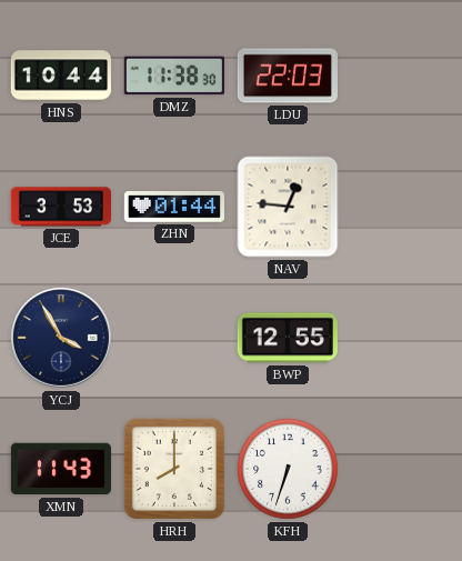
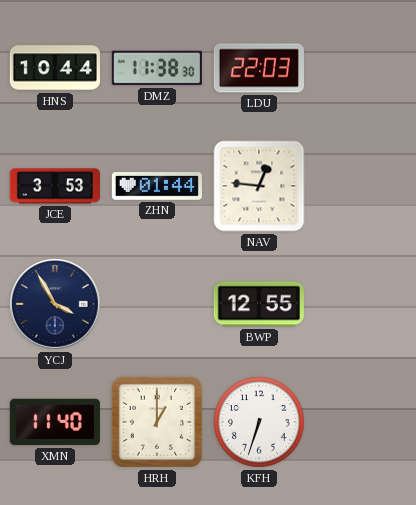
XMN: 11:43 -> 11:40
HRH: 8:00 -> 1:00
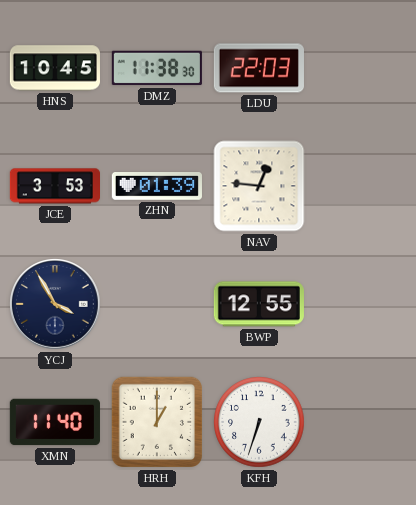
HNS: 10:44 -> 10:45
ZHN: 01:44 -> 01:39
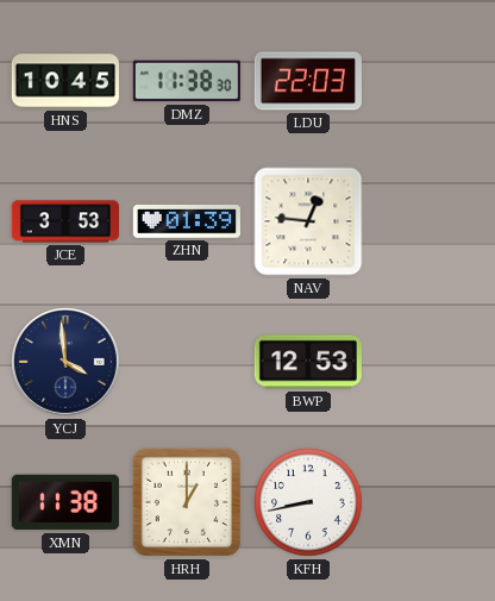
YCJ: 3:55 -> 3:59
BWP: 12:55 -> 12:53
XMN: 11:40 -> 11:38
KFH: 6:33 -> 8:43
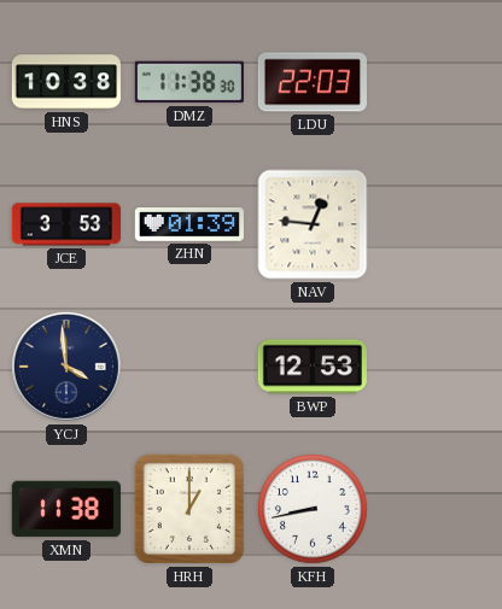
HNS: 10:45 -> 10:38
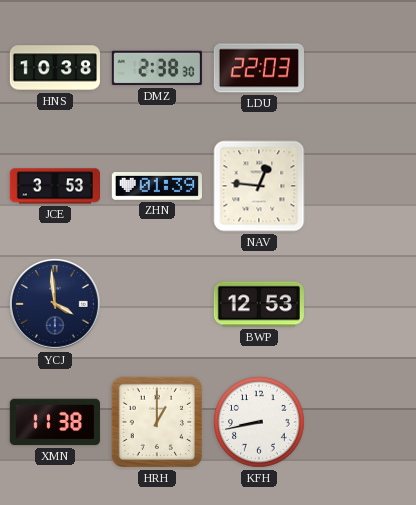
DMZ: 11:38 -> 2:38
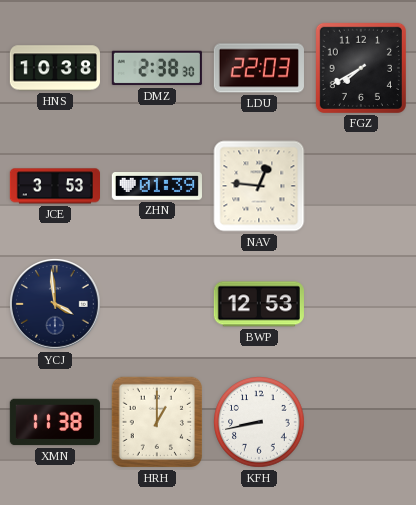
FGZ: none -> 7:40
